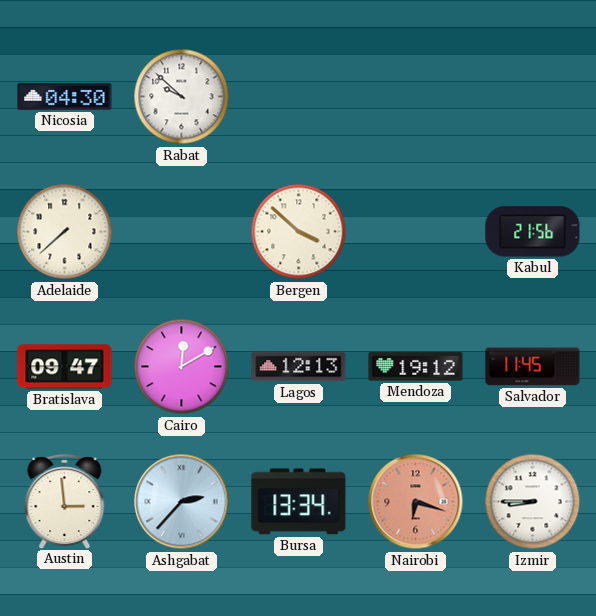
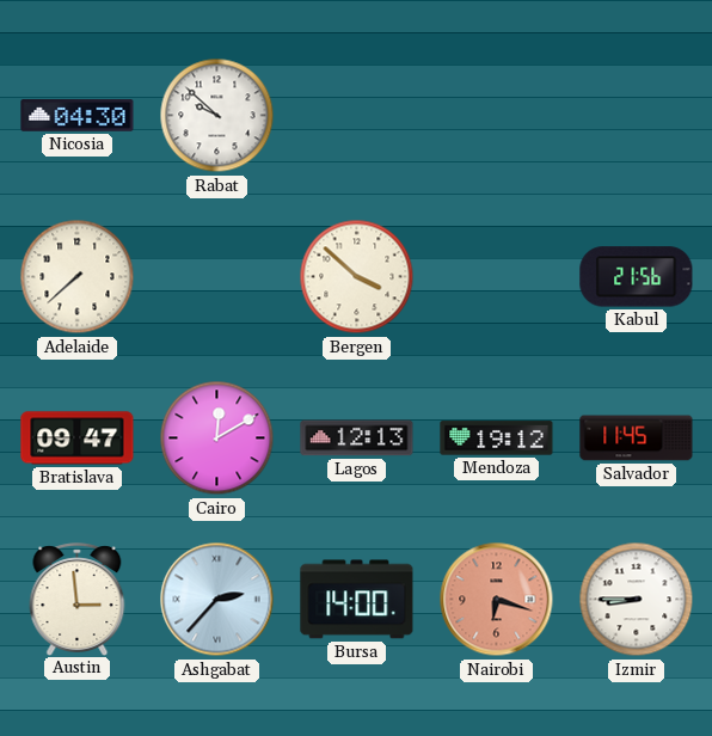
Bursa: 13:34 -> 14:00
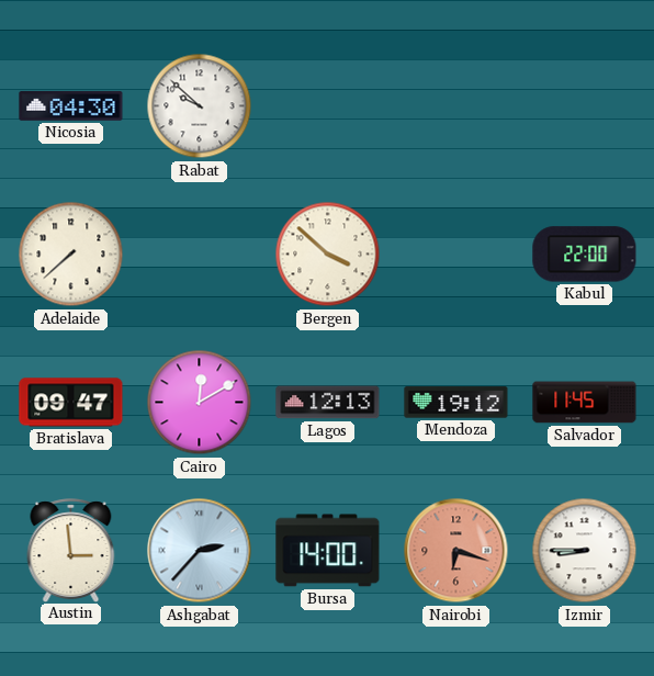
Kabul: 21:56 -> 22:00
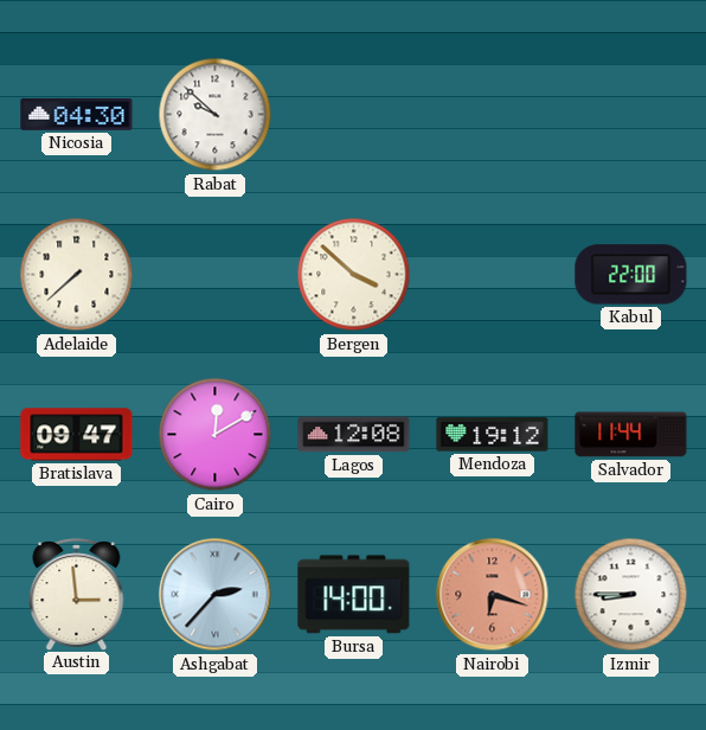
Lagos: 12:13 -> 12:08
Salvador: 11:45 -> 11:44
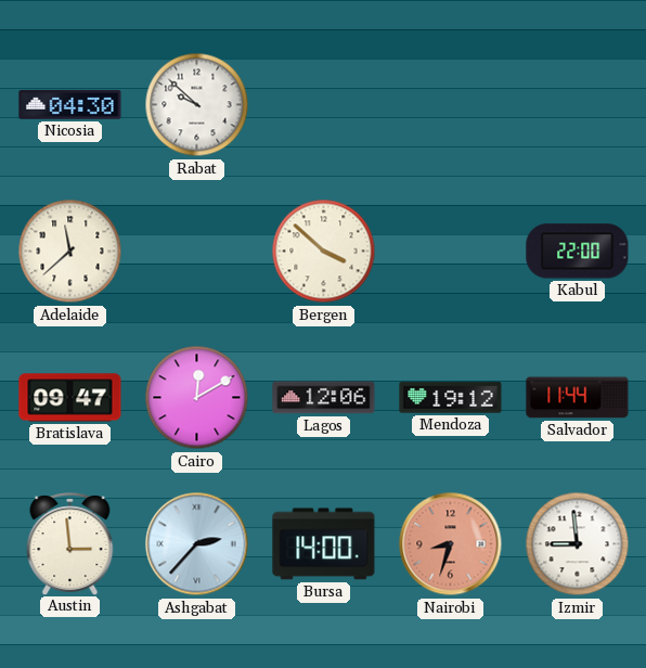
Adelaide: 7:38 -> 11:38
Lagos: 12:08 -> 12:06
Nairobi: 6:18 -> 8:33
Izmir: 8:45 -> 8:59
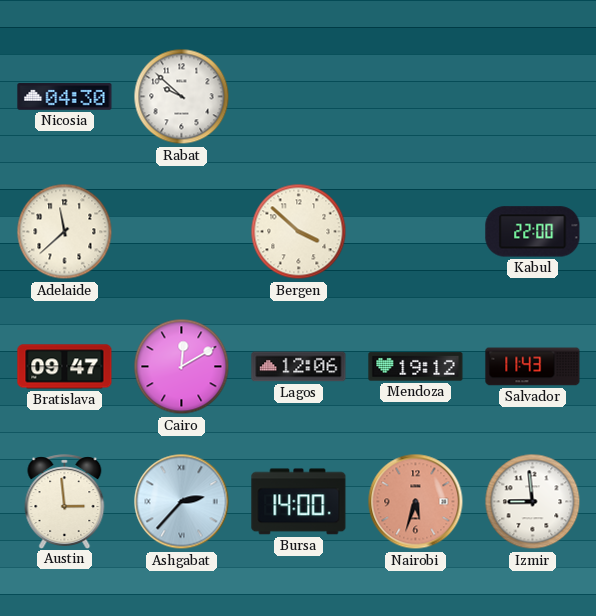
Salvador: 11:44 -> 11:43
Nairobi: 8:33 -> 5:33
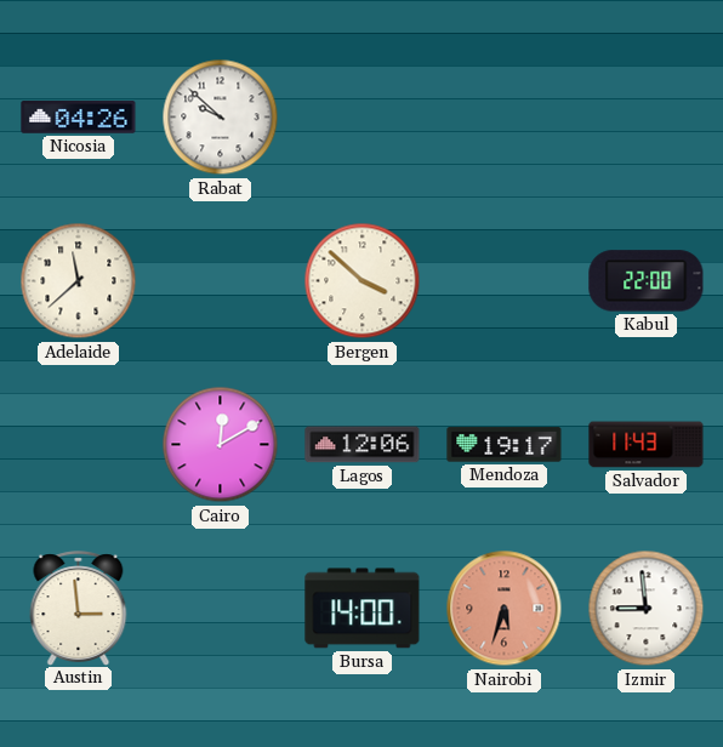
Nicosia: 04:30 -> 04:26
Bratislava: 09:47 -> none
Mendoza: 19:12 -> 19:17
Ashgabat: 2:37 -> none
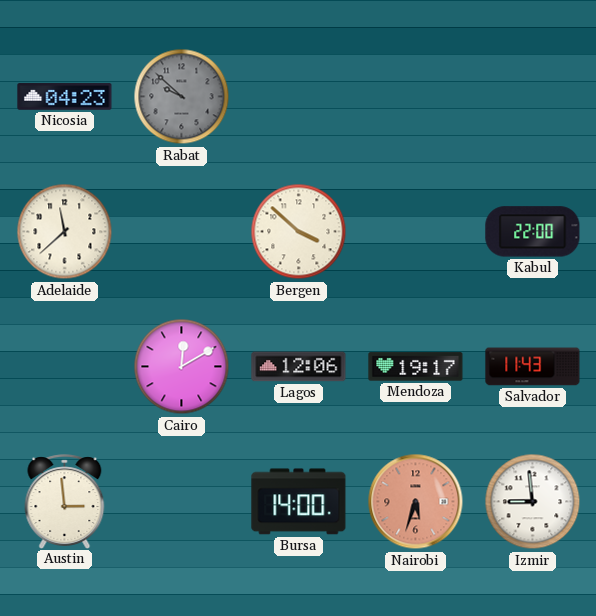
Nicosia: 04:26 -> 04:23
Rabat dial: white -> grey
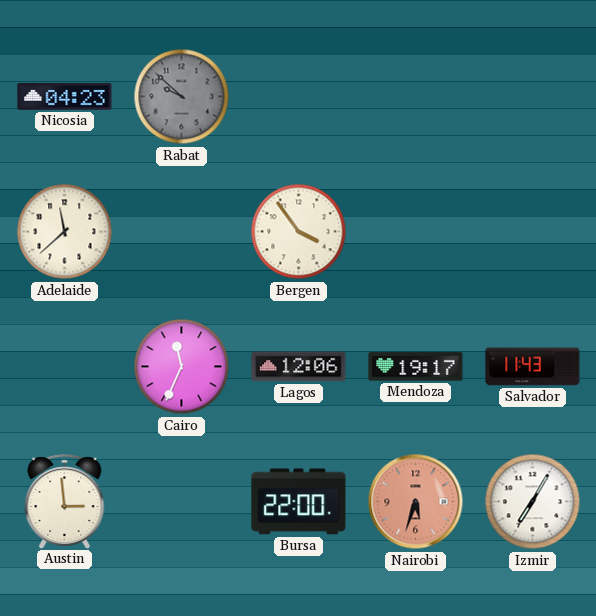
Bergen: 3:52 -> 3:54
Kabul: 22:00 -> none
Cairo: 12:10 -> 11:34
Bursa: 14:00 -> 22:00
Izmir: 8:59 -> 7:05
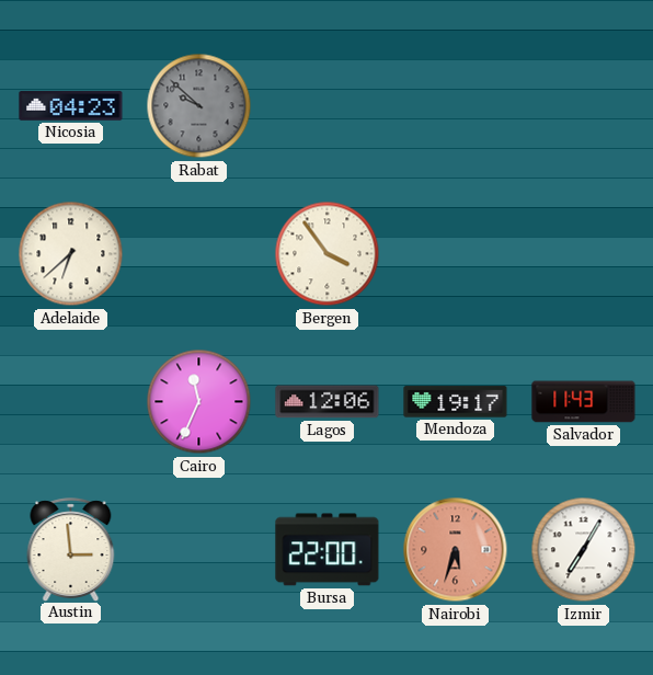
Adelaide: 11:38 -> 6:38
